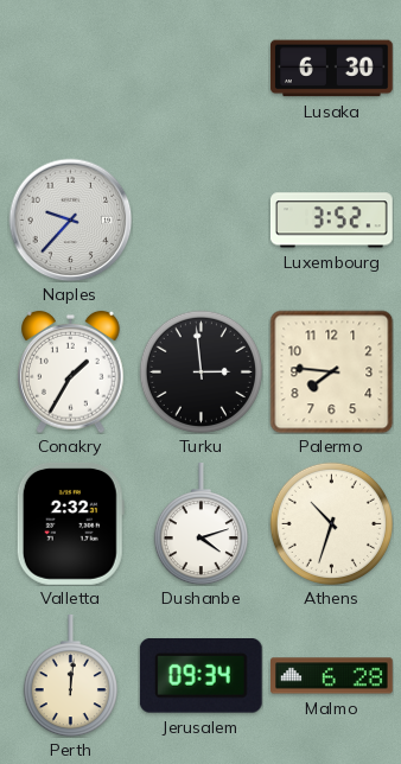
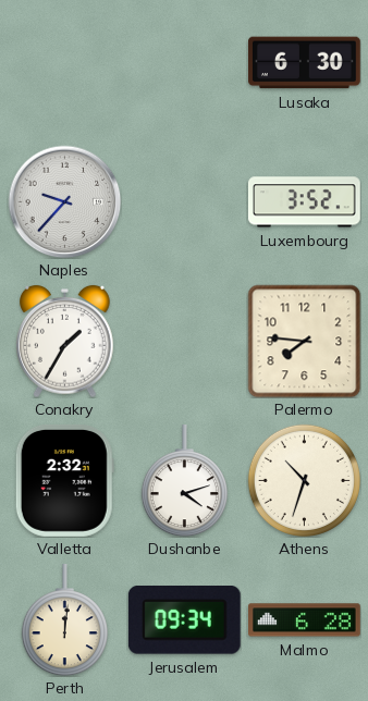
Turku: 2:59 -> none
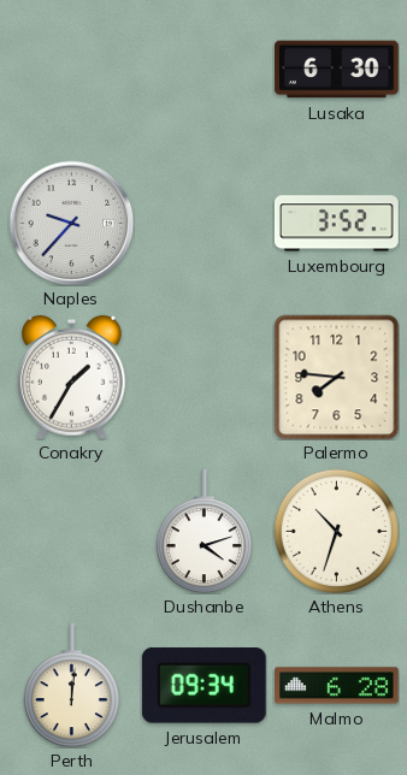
Valletta: 2:32 -> none
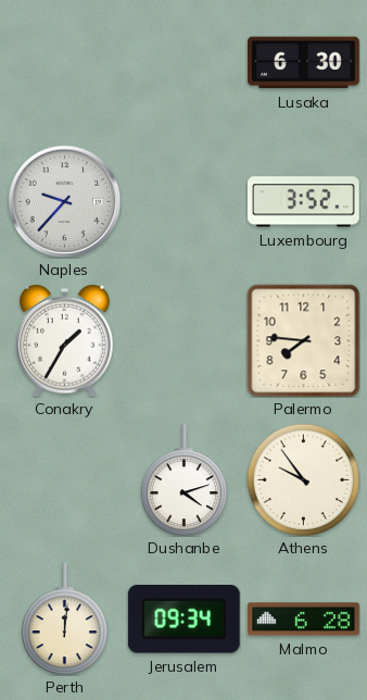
Athens: 10:33 -> 9:54
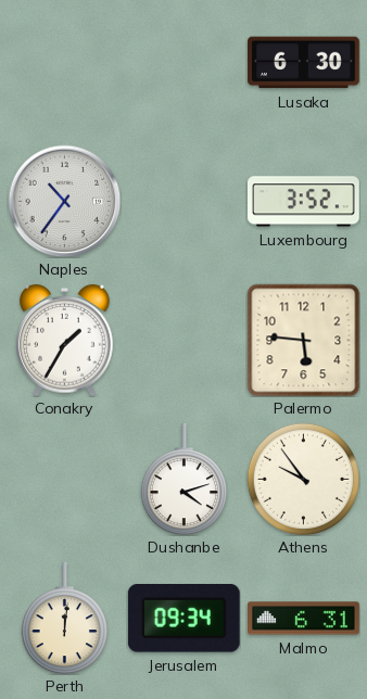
Naples: 9:37 -> 10:36
Palermo: 7:46 -> 5:46
Malmo: 6:28 -> 6:31
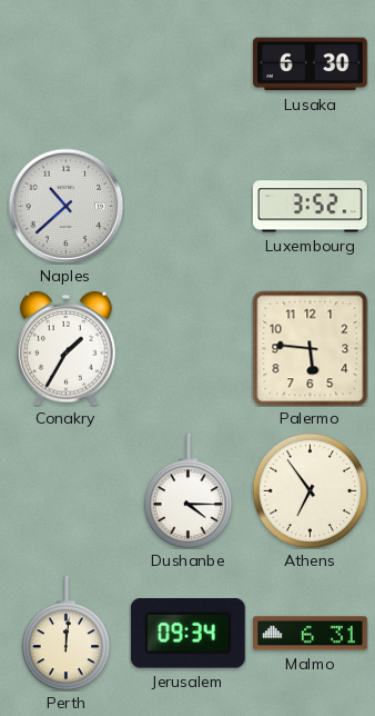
Naples: 10:36 -> 10:38
Dushanbe: 4:12 -> 4:15
Athens: 9:54 -> 6:54
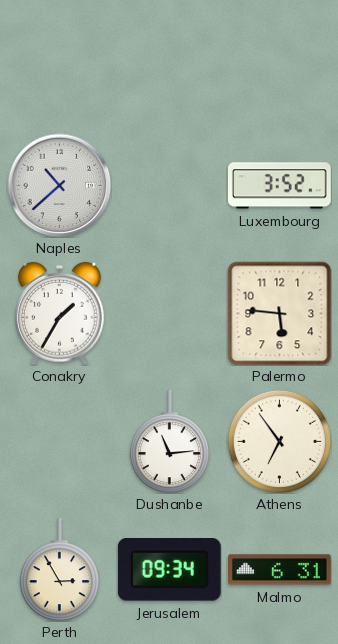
Lusaka: 6:30 -> none
Dushanbe: 4:15 -> 11:14
Perth: 12:01 -> 2:55
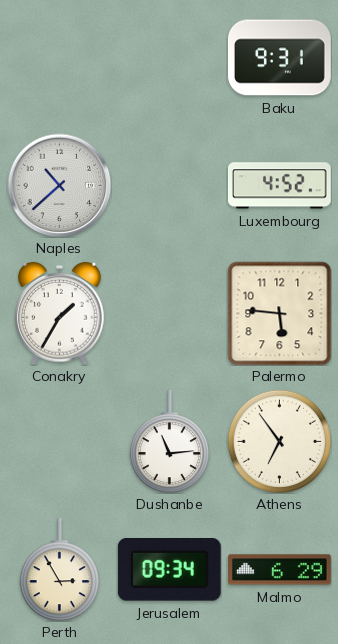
Baku: none -> 9:31
Luxembourg: 3:52 -> 4:52
Malmo: 6:31 -> 6:29
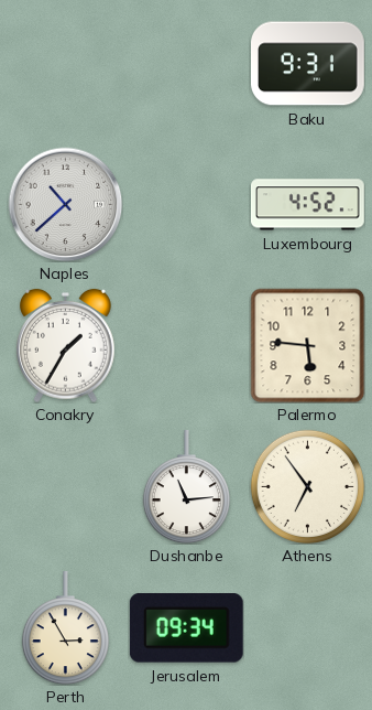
Malmo: 6:29 -> none
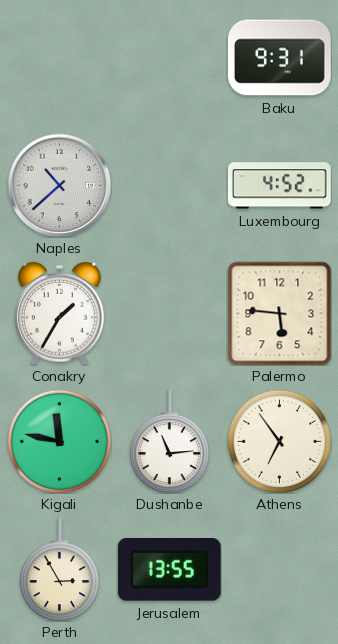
Kigali: none -> 11:47
Jerusalem: 09:34 -> 13:55
